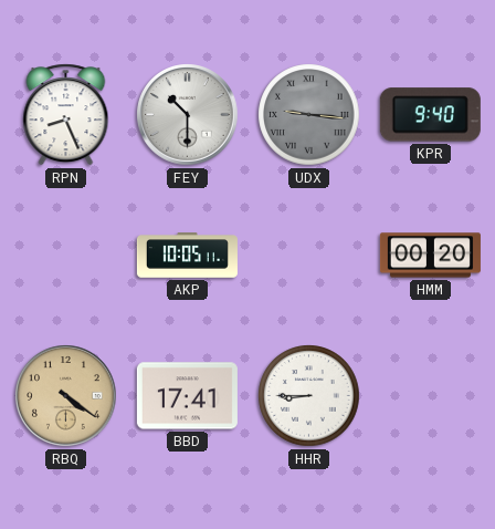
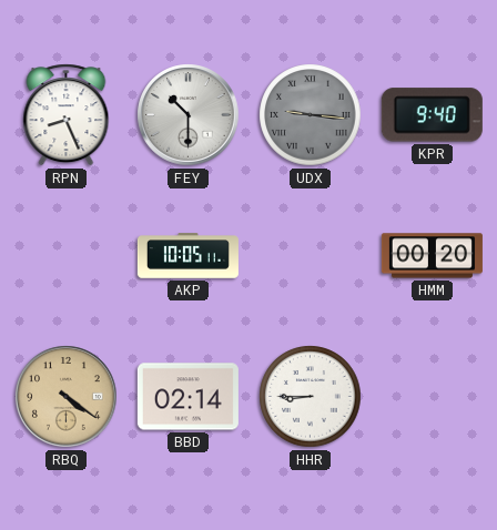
BBD: 17:41 -> 02:14
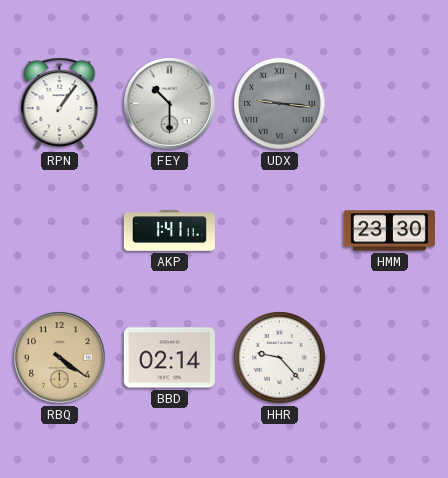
RPN: 8:26 -> 1:06
KPR: 9:40 -> none
AKP: 10:05 -> 1:41
HMM: 00:20 -> 23:30
HHR: 8:45 -> 9:23
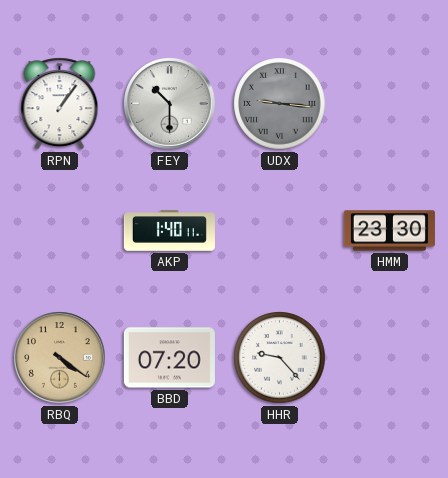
AKP: 1:41 -> 1:40
BBD: 02:14 -> 07:20
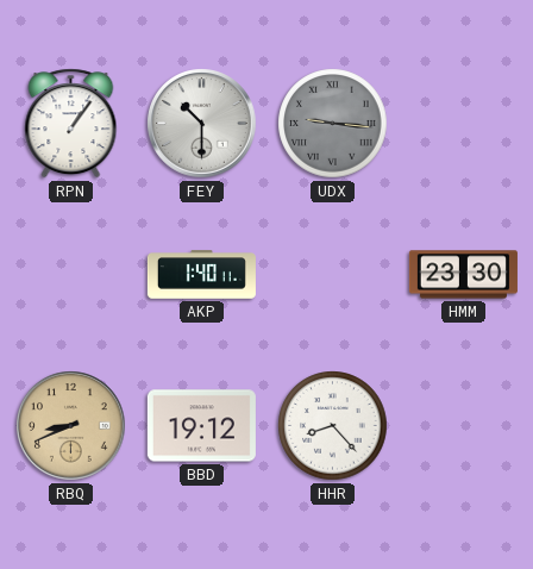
RBQ: 4:21 -> 8:41
BBD: 07:20 -> 19:12
HHR: 9:23 -> 8:23
